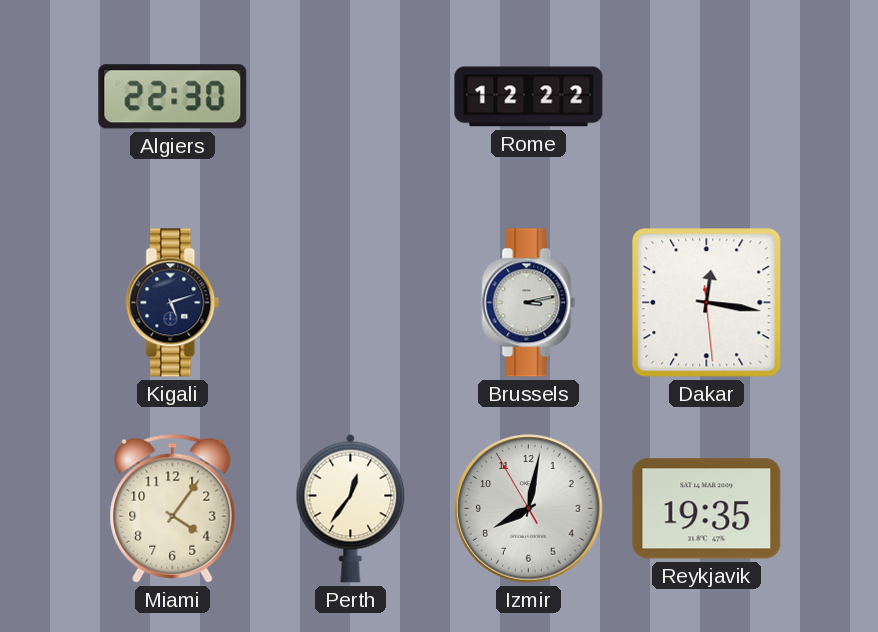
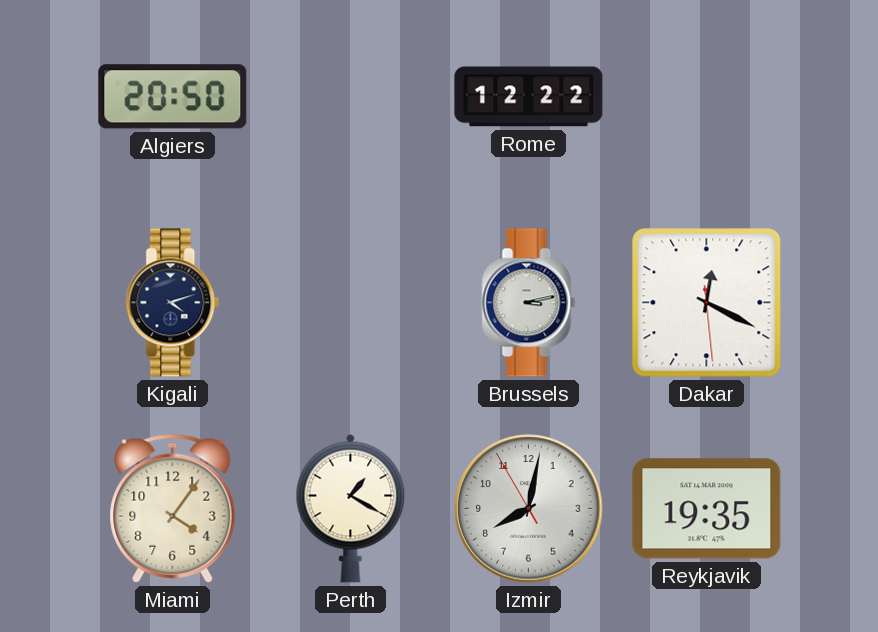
Algiers: 22:30 -> 20:50
Kigali: 5:12 -> 4:12
Dakar: 12:16 -> 12:19
Perth: 12:36 -> 1:20
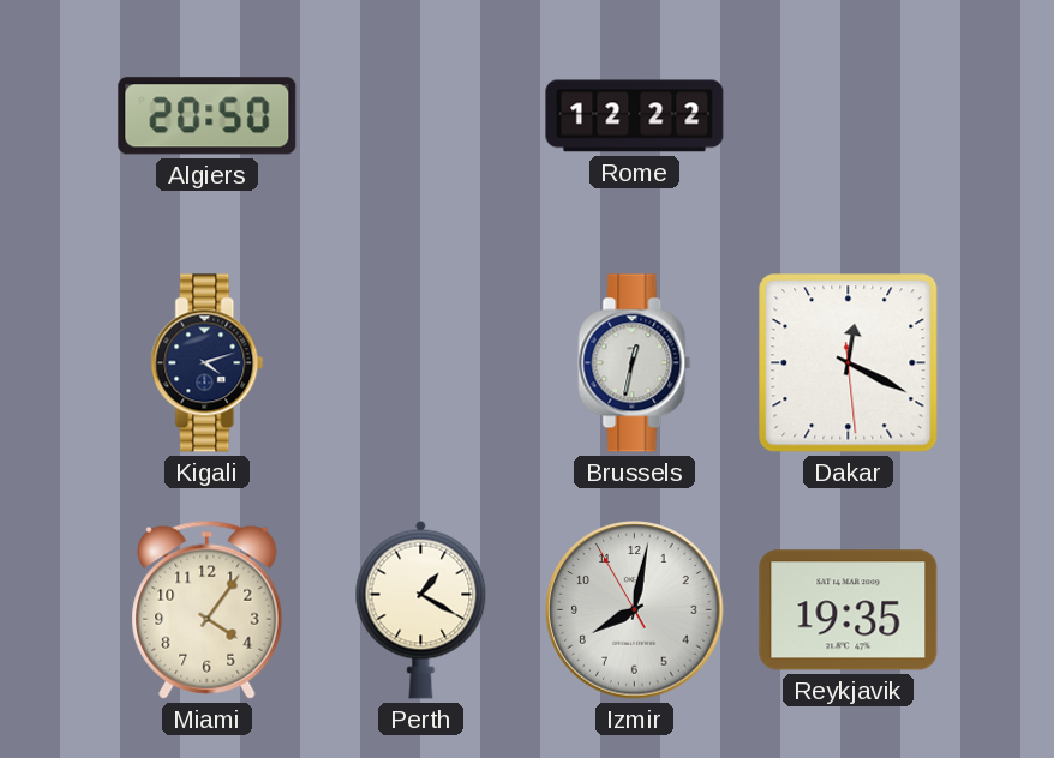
Brussels: 3:13 -> 12:32
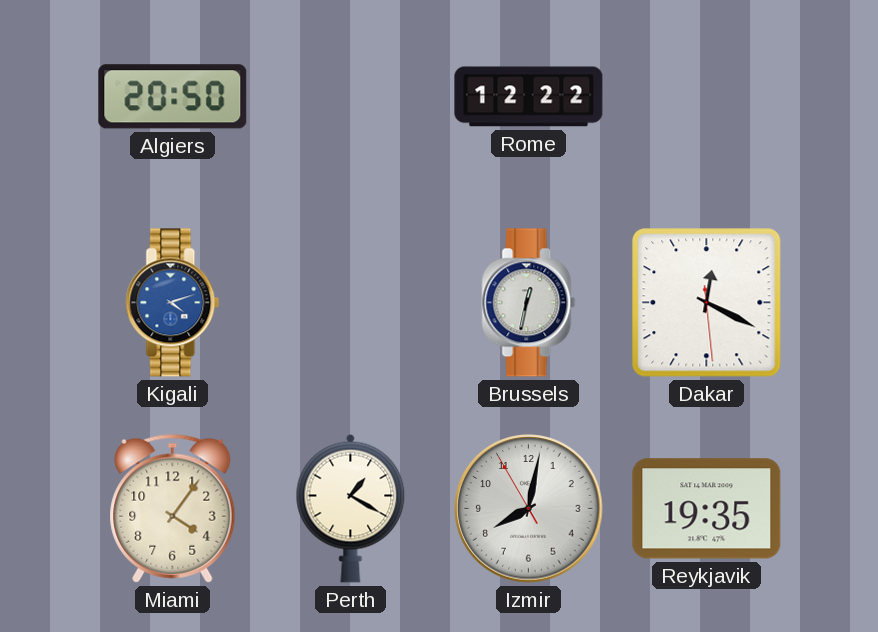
Kigali dial: navy -> blue
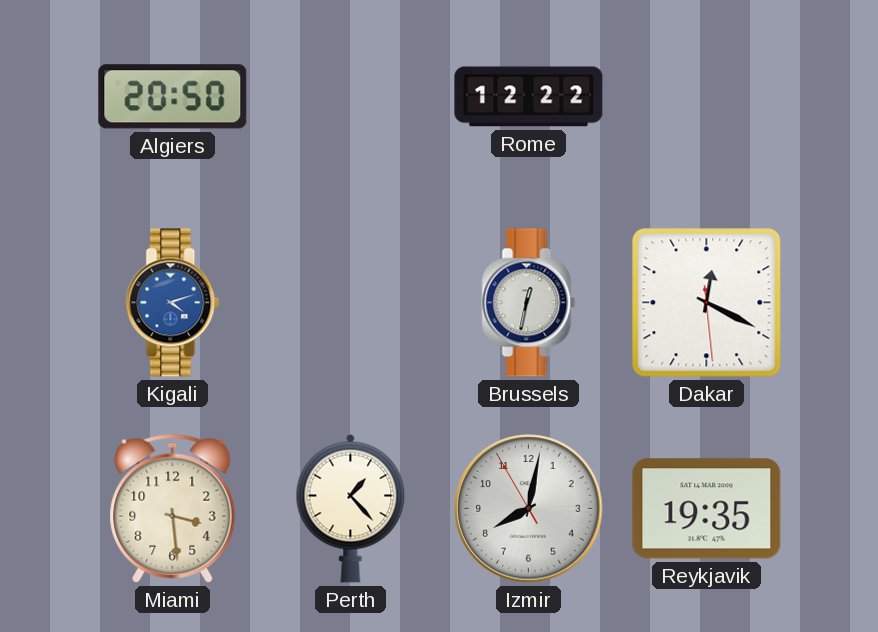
Miami: 4:06 -> 3:29
Perth: 1:20 -> 1:23
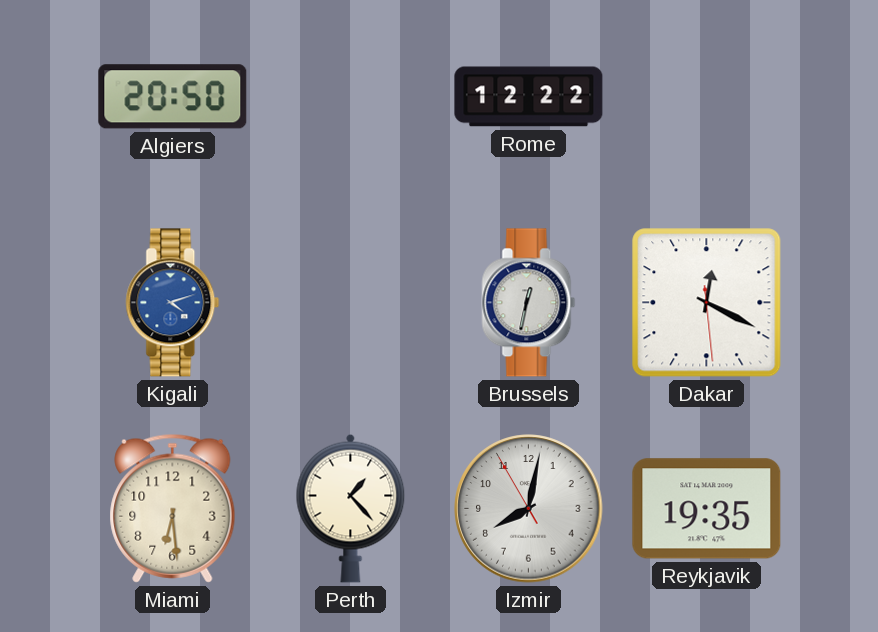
Miami: 3:29 -> 6:29
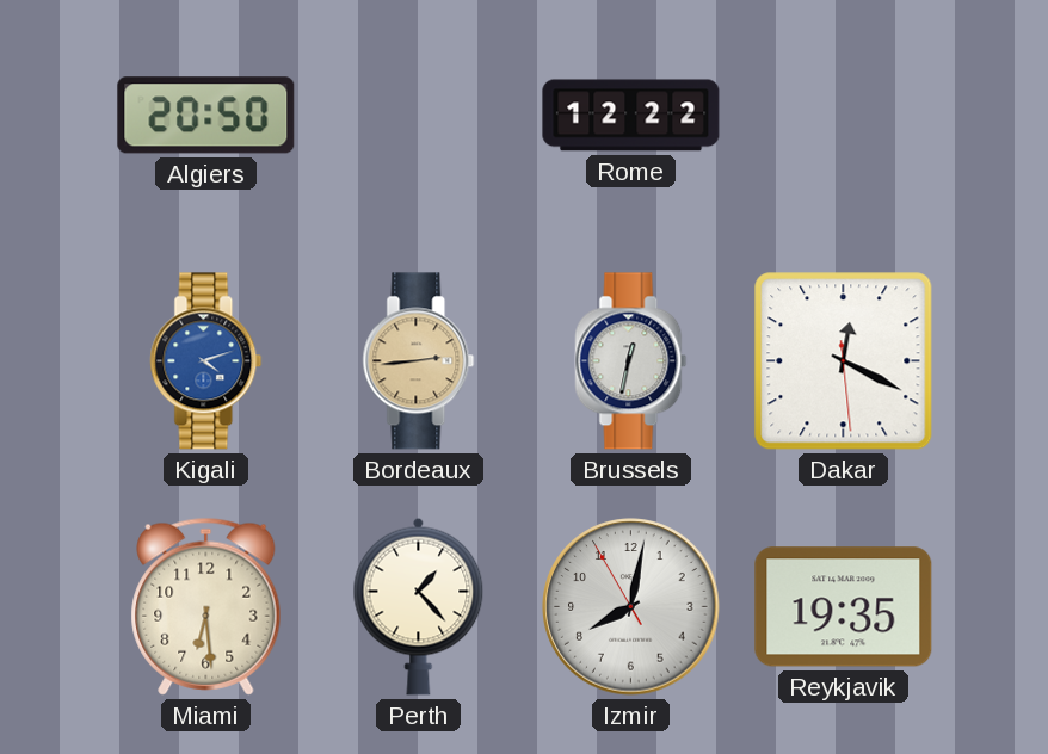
Bordeaux: none -> 2:44
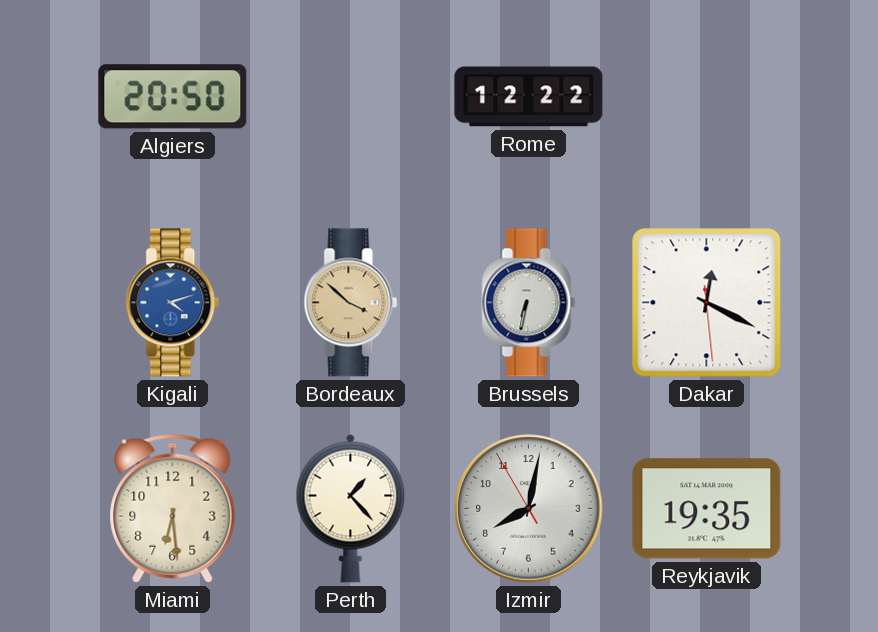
Bordeaux: 2:44 -> 3:52
Brussels: 12:32 -> 6:32
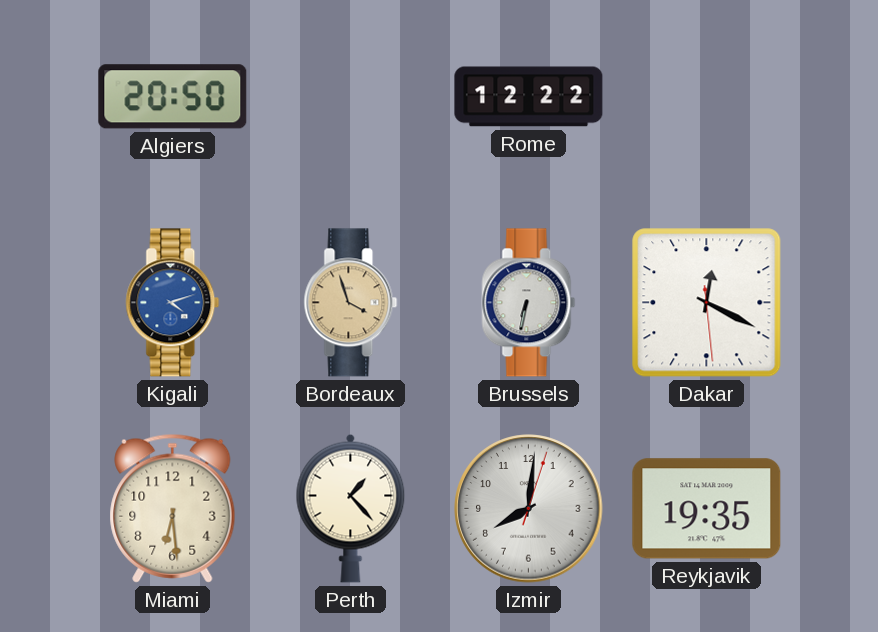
Bordeaux: 3:52 -> 3:57
Izmir: 8:01:55 -> 8:01:03
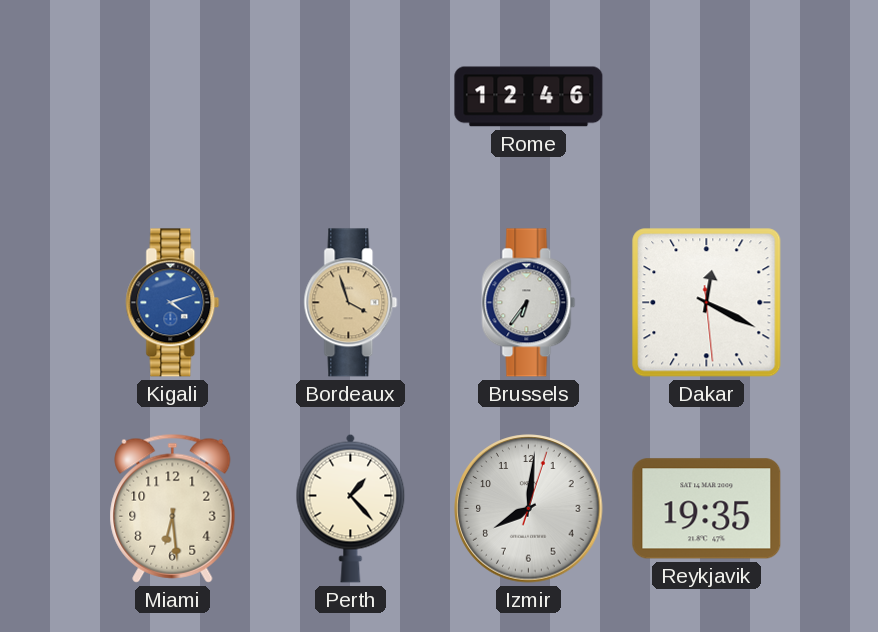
Algiers: 20:50 -> none
Rome: 12:22 -> 12:46
Brussels: 6:32 -> 6:36
